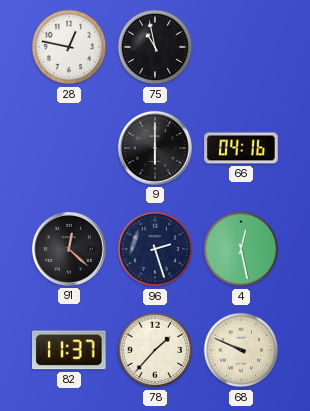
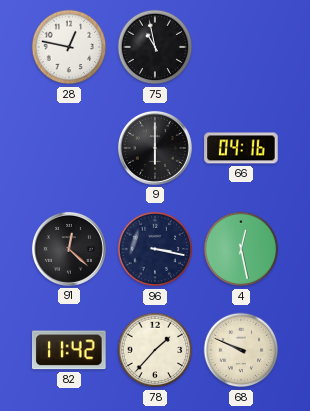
96: 2:27 -> 3:17
82: 11:37 -> 11:42
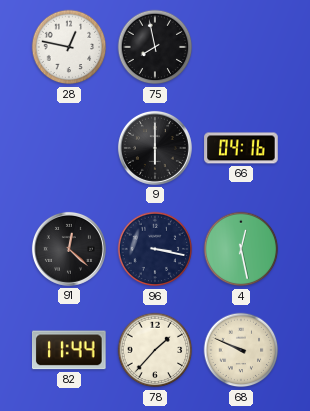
75: 10:58 -> 7:58
82: 11:42 -> 11:44
